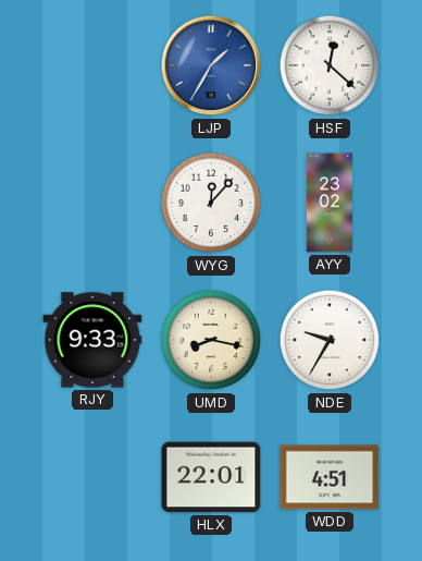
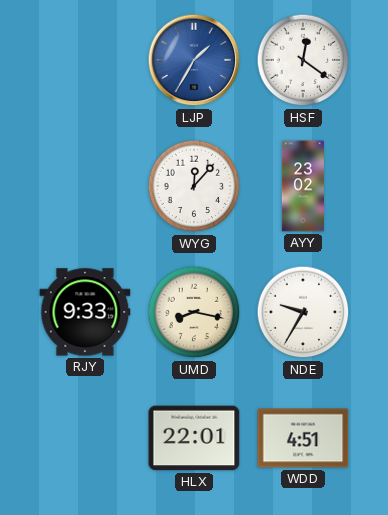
HSF: 12:22 -> 12:21
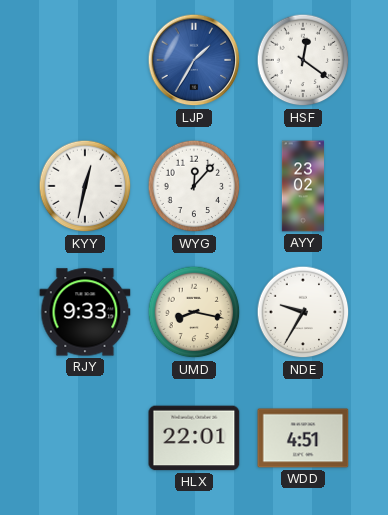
KYY: none -> 12:32
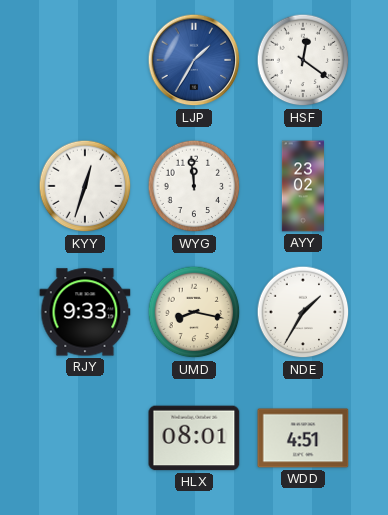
KYY: 12:32 -> 12:33
WYG: 12:07 -> 11:59
NDE: 9:35 -> 1:35
HLX: 22:01 -> 08:01
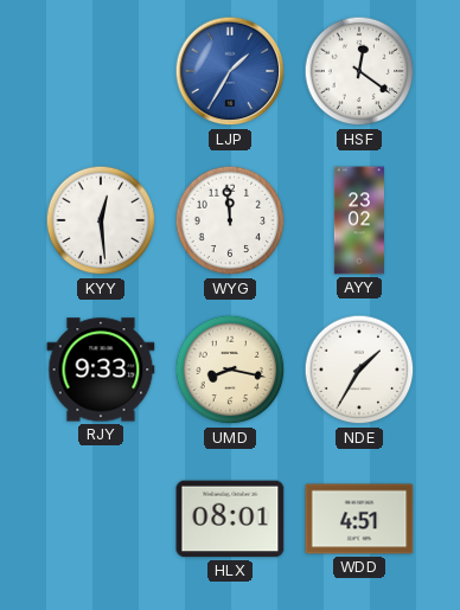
KYY: 12:33 -> 12:29
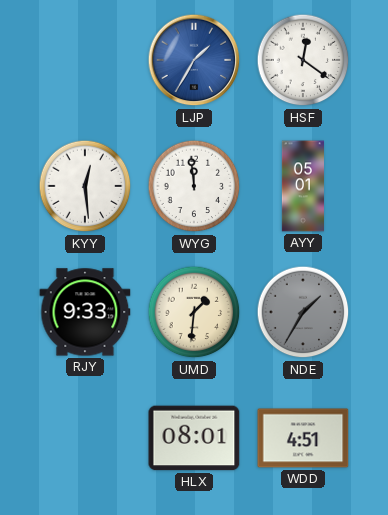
AYY: 23:02 -> 05:01
UMD: 8:17 -> 1:31
NDE dial: white -> grey
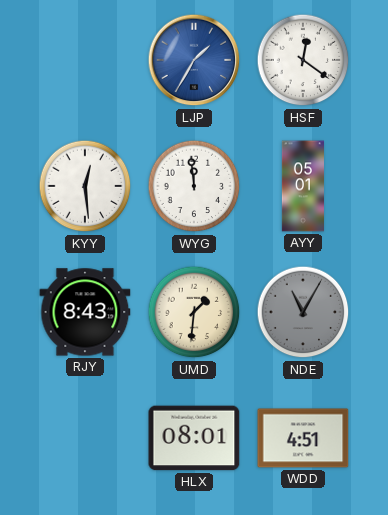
RJY: 9:33 -> 8:43
NDE: 1:35 -> 11:05
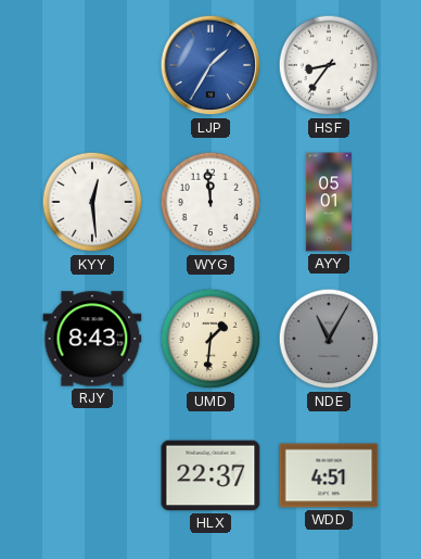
HSF: 12:21 -> 8:36
HLX: 08:01 -> 22:37
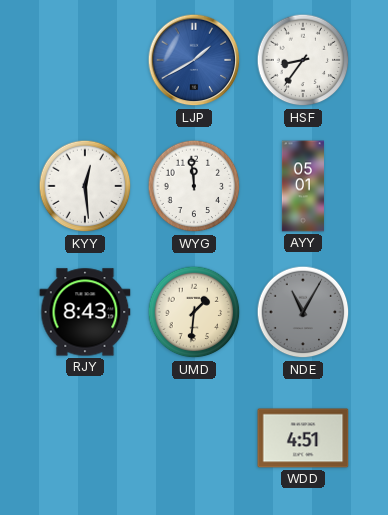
LJP: 1:35 -> 1:40
HLX: 22:37 -> none
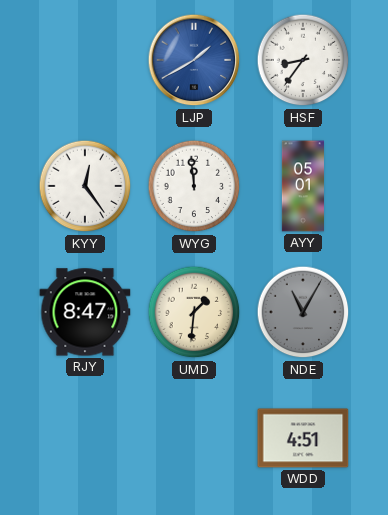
KYY: 12:29 -> 12:24
RJY: 8:43 -> 8:47
